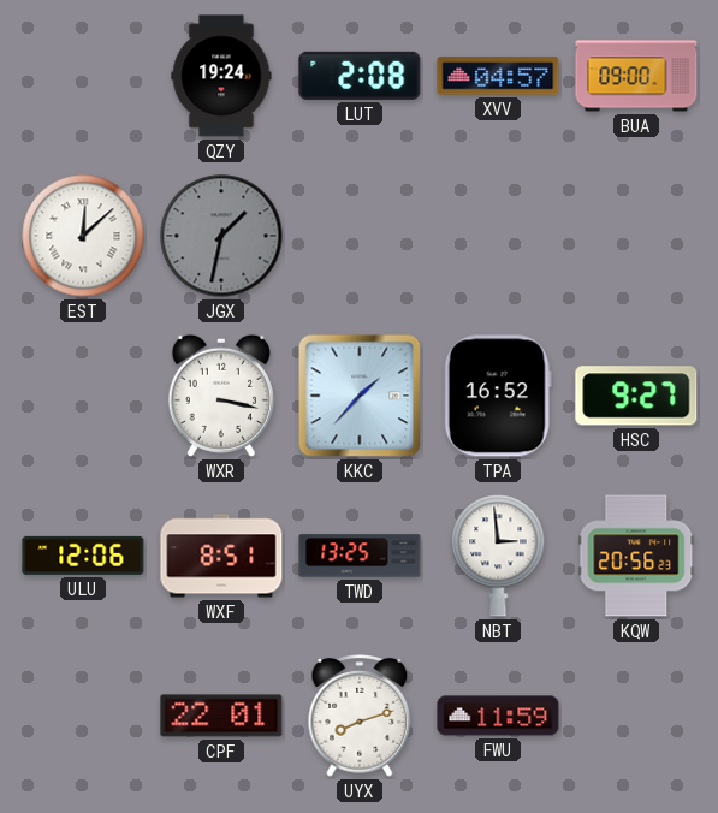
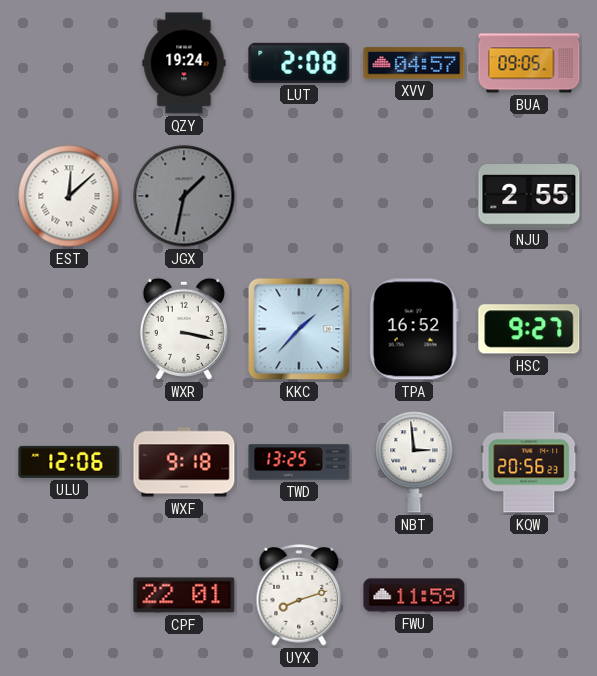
BUA: 09:00 -> 09:05
NJU: none -> 2:55
WXF: 8:51 -> 9:18
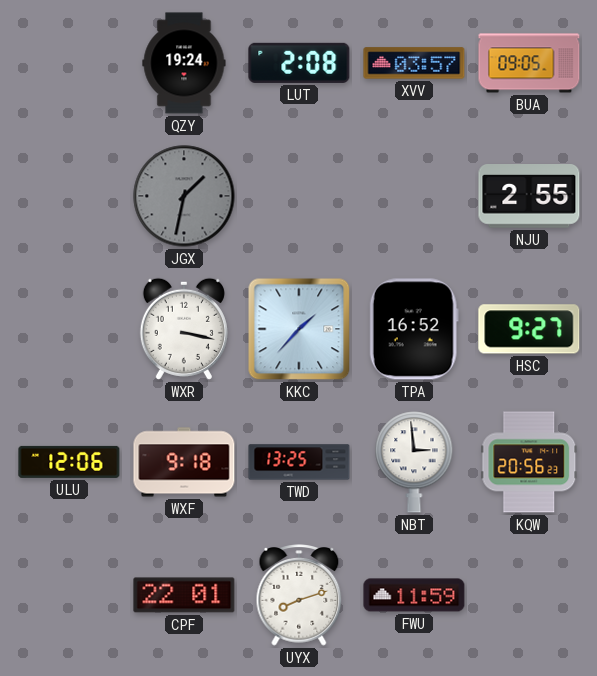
XVV: 04:57 -> 03:57
EST: 12:08 -> none
